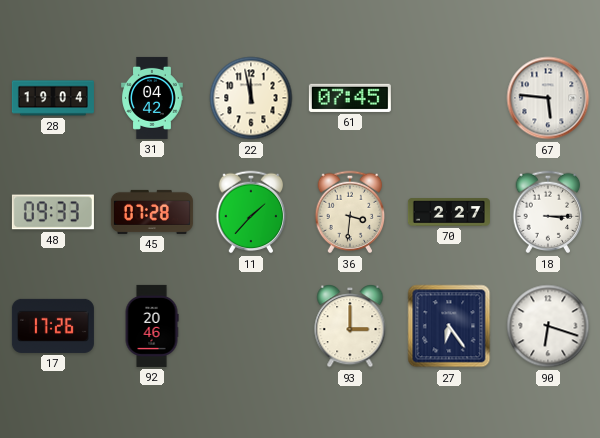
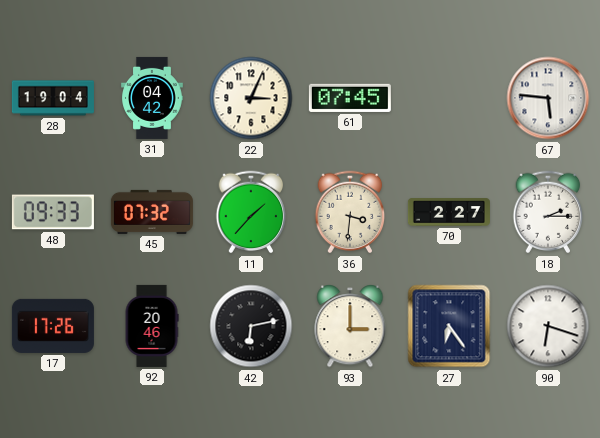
22: 11:58 -> 3:04
45: 07:28 -> 07:32
18: 3:15 -> 2:15
42: none -> 6:13
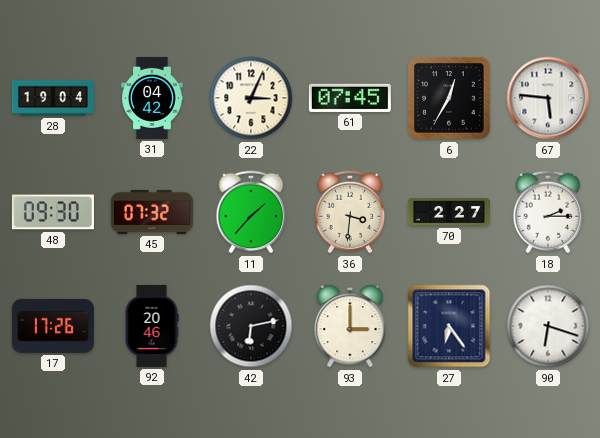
6: none -> 12:35
48: 09:33 -> 09:30
